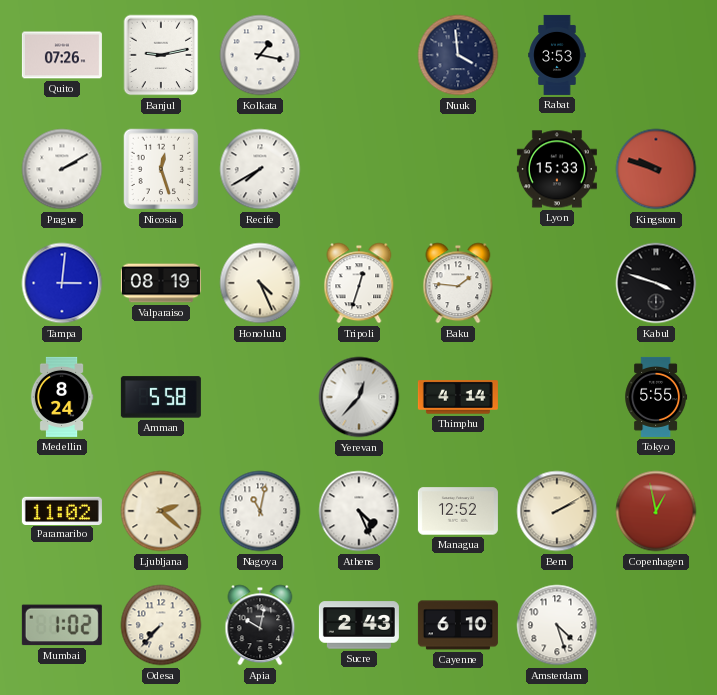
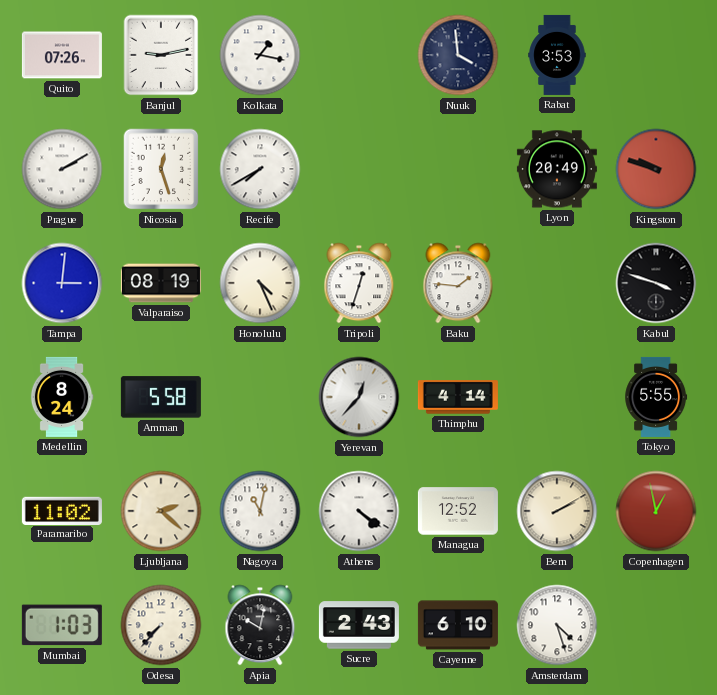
Lyon: 15:33 -> 20:49
Athens: 4:26 -> 4:21
Mumbai: 1:02 -> 1:03
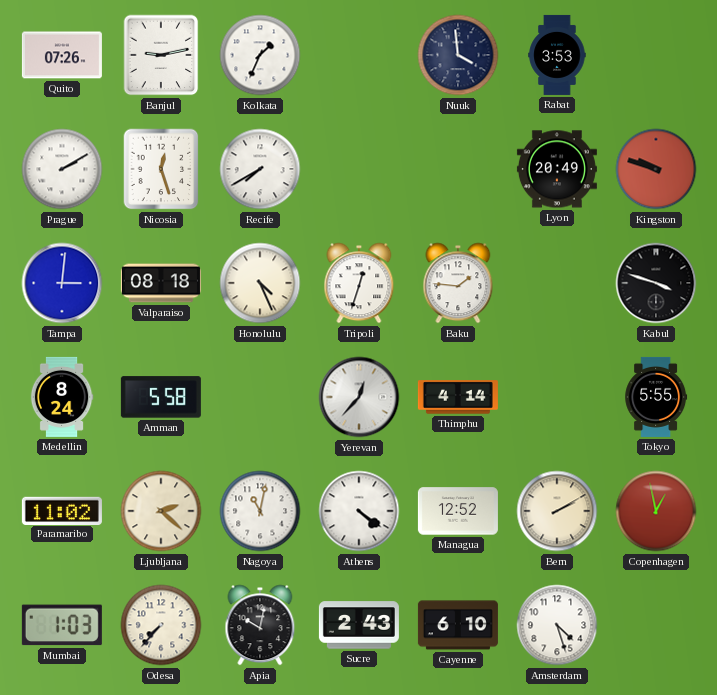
Kolkata: 1:17 -> 1:34
Valparaiso: 08:19 -> 08:18
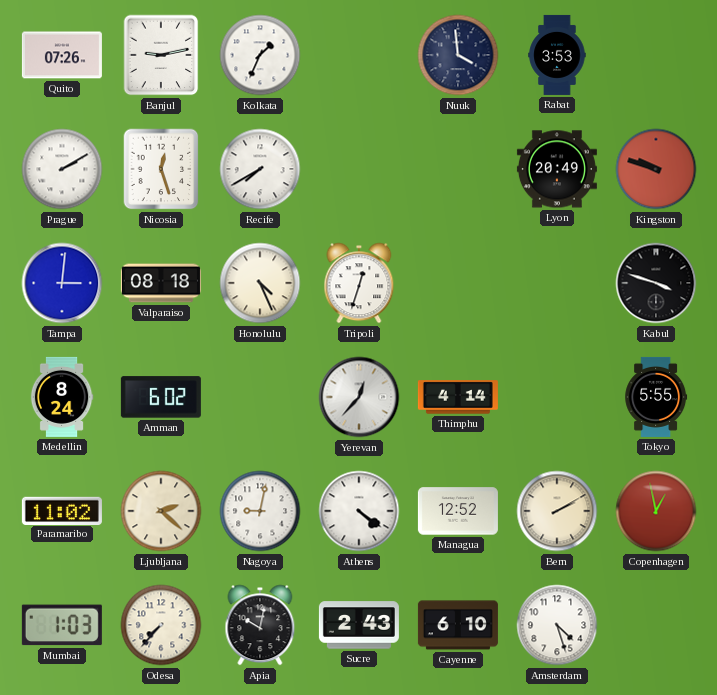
Baku: 1:46 -> none
Amman: 5:58 -> 6:02
Nagoya: 11:02 -> 9:02
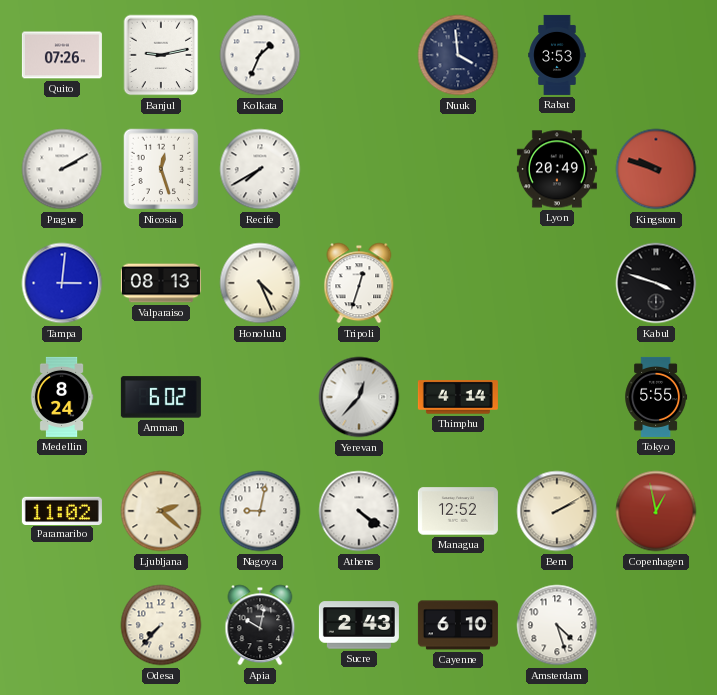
Valparaiso: 08:18 -> 08:13
Mumbai: 1:03 -> none
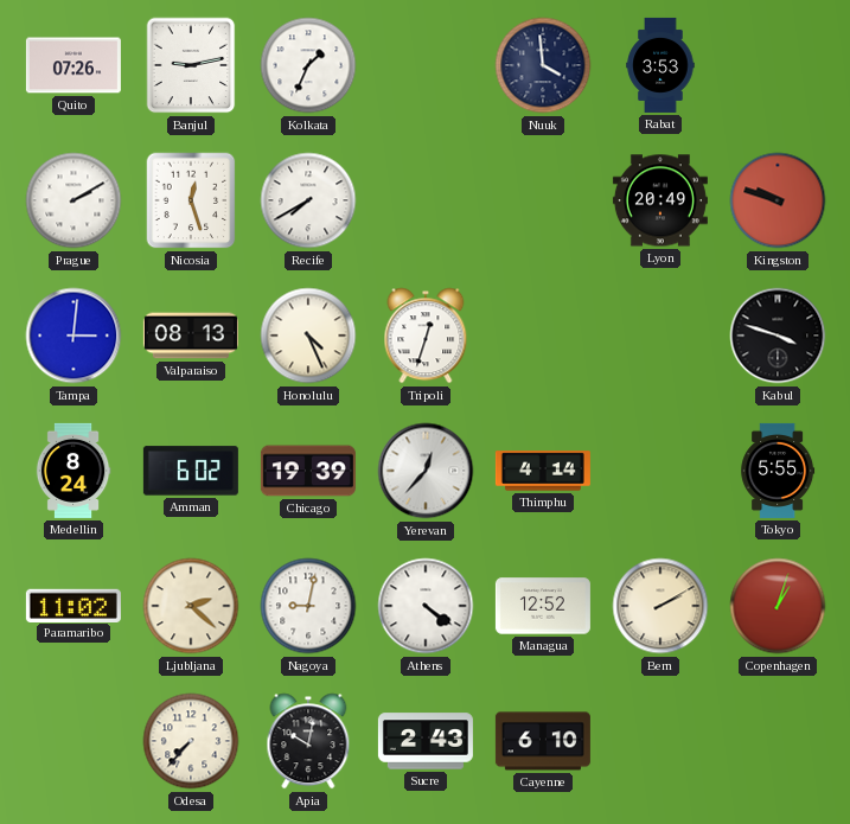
Chicago: none -> 19:39
Copenhagen: 12:58 -> 1:03
Amsterdam: 4:27 -> none
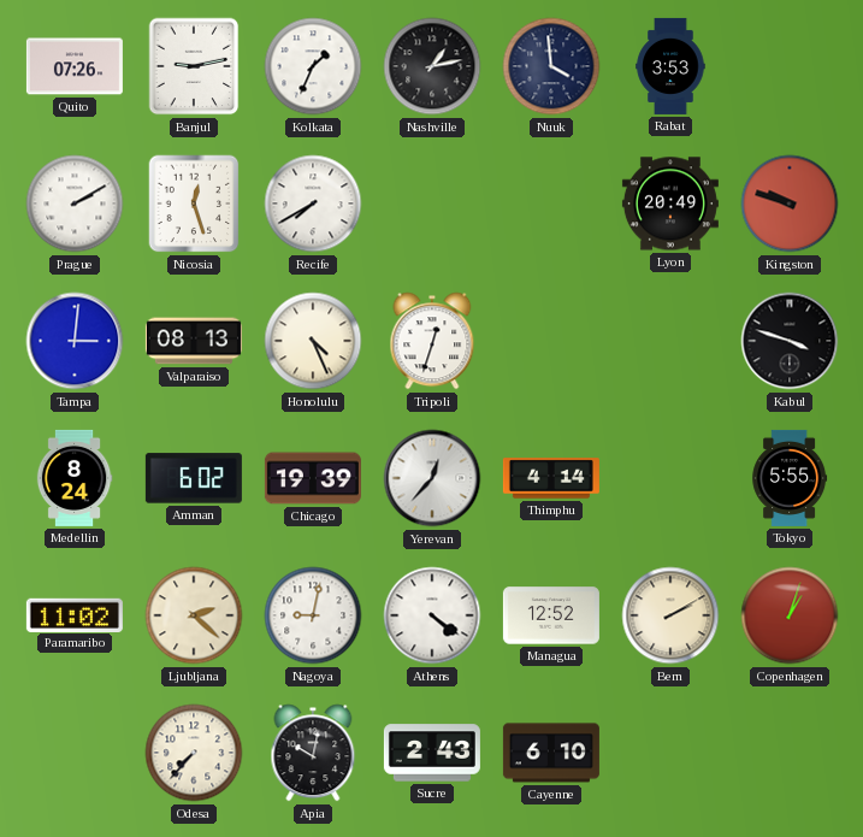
Nashville: none -> 1:13
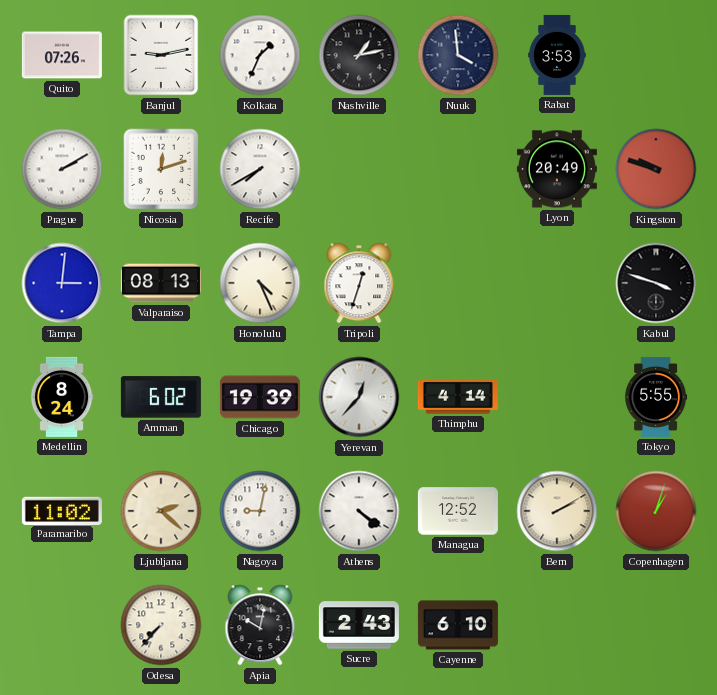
Nicosia: 12:27 -> 12:12
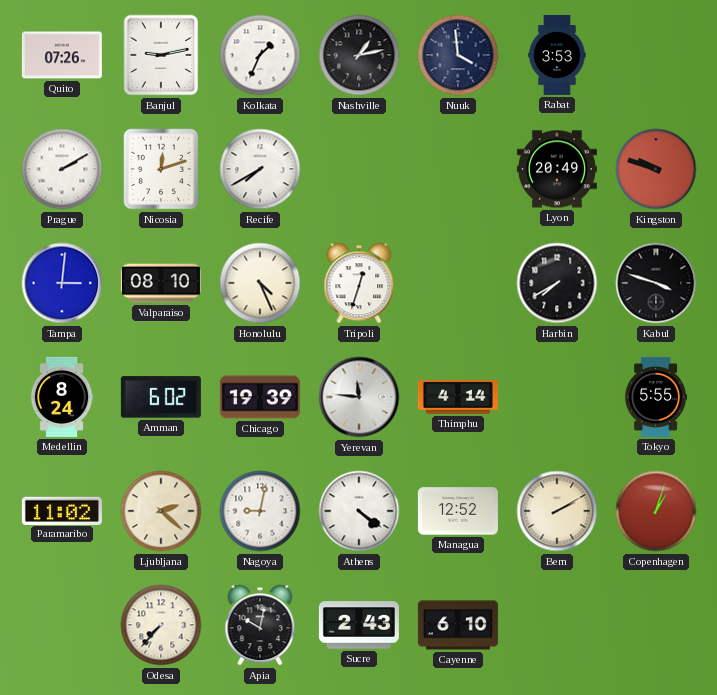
Valparaiso: 08:13 -> 08:10
Harbin: none -> 7:40
Yerevan: 12:37 -> 11:46
